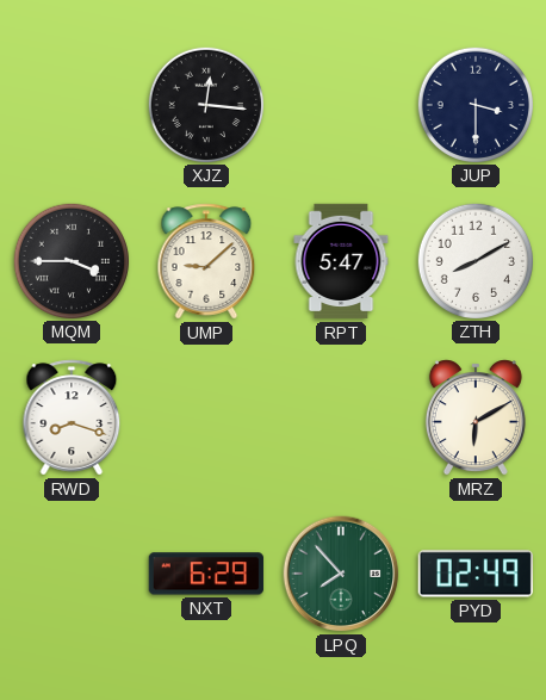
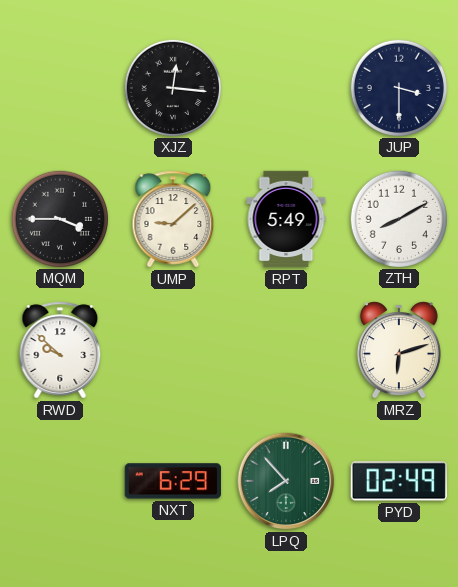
RPT: 5:47 -> 5:49
RWD: 8:18 -> 9:52
MRZ: 6:10 -> 6:12
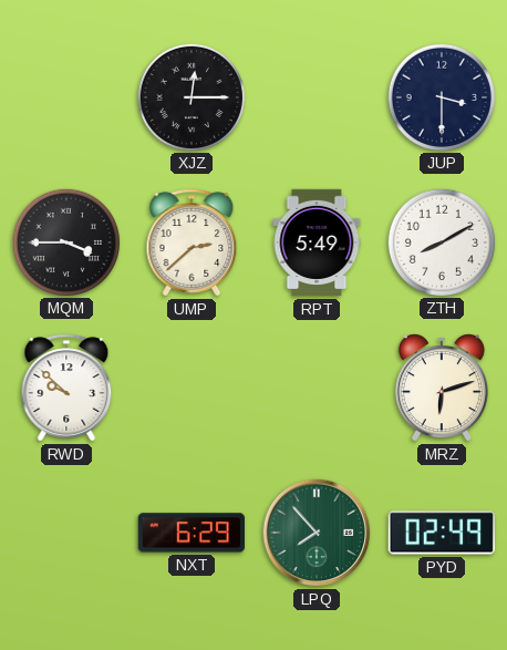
XJZ: 12:16 -> 12:15
UMP: 9:08 -> 2:38
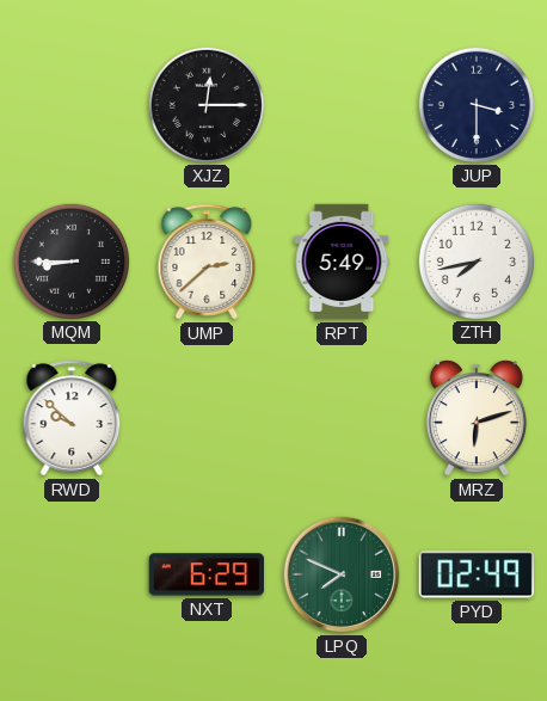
MQM: 3:45 -> 8:45
ZTH: 8:10 -> 7:43
LPQ: 7:53 -> 7:49
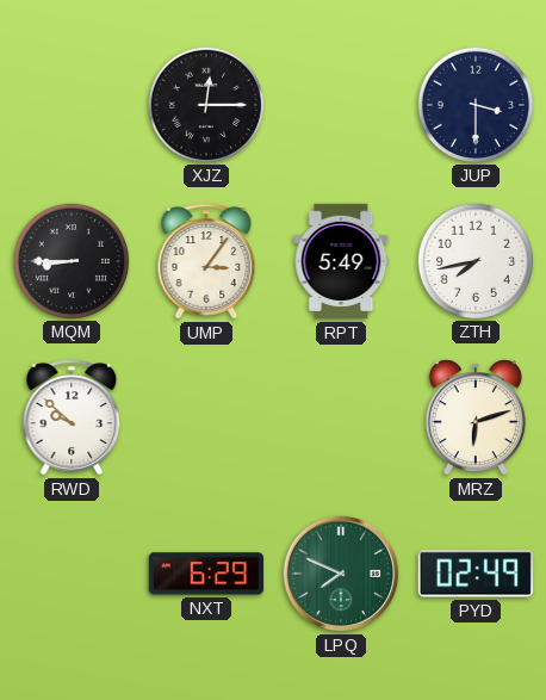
UMP: 2:38 -> 3:06
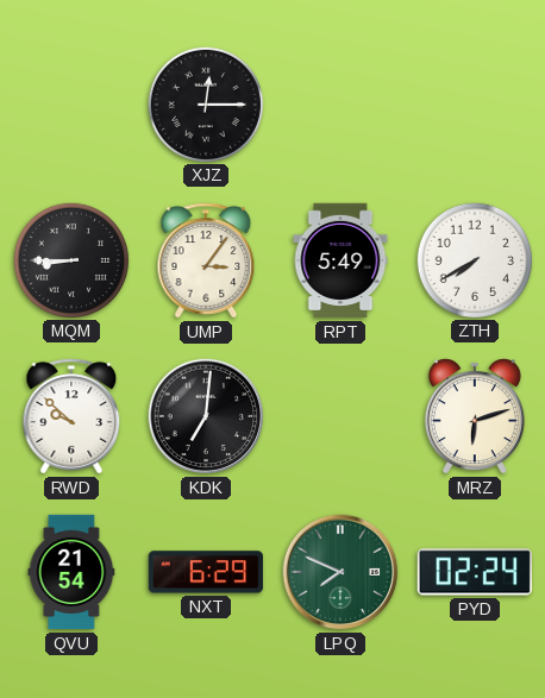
JUP: 3:30 -> none
ZTH: 7:43 -> 7:40
KDK: none -> 7:01
QVU: none -> 21:54
PYD: 02:49 -> 02:24
